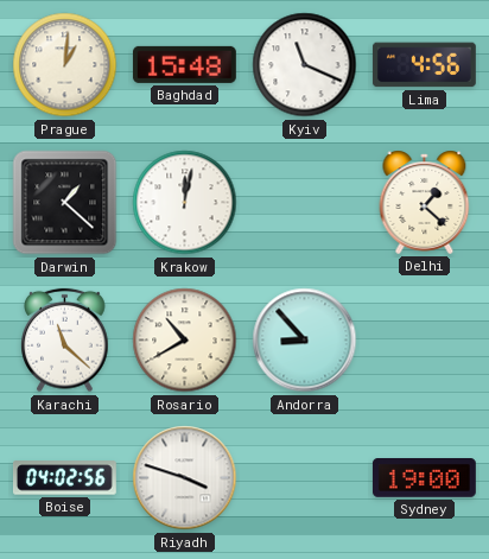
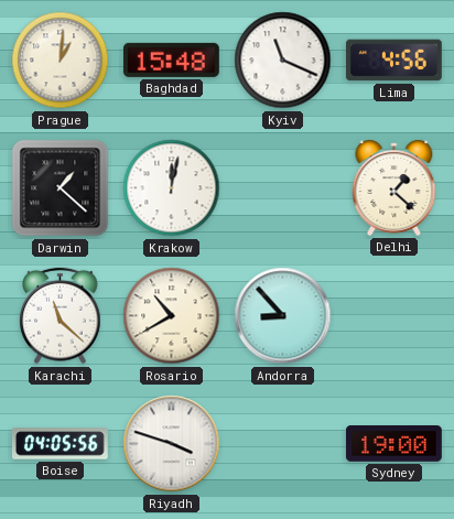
Boise: 04:02 -> 04:05
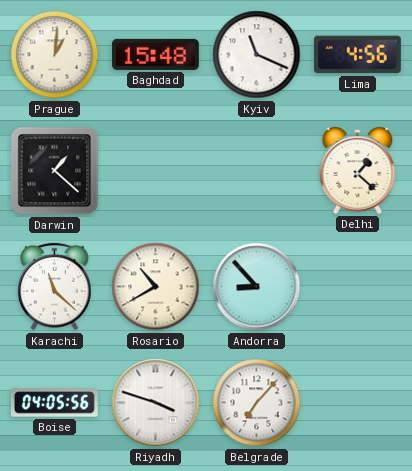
Krakow: 12:02 -> none
Belgrade: none -> 7:07
Sydney: 19:00 -> none
